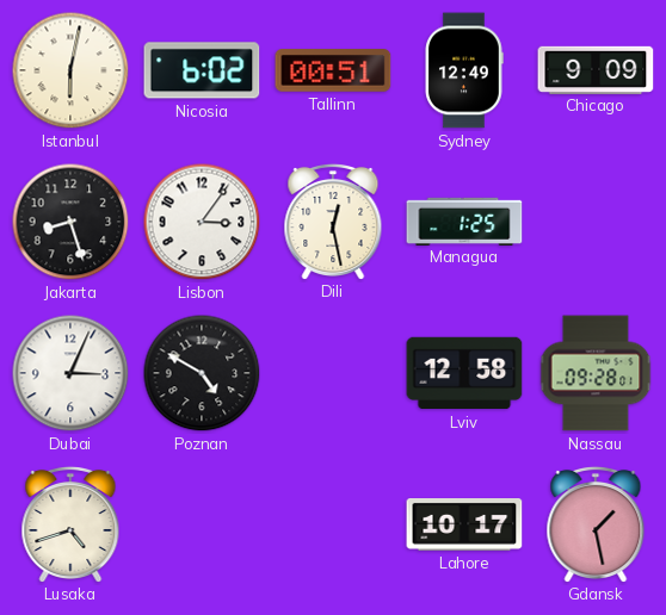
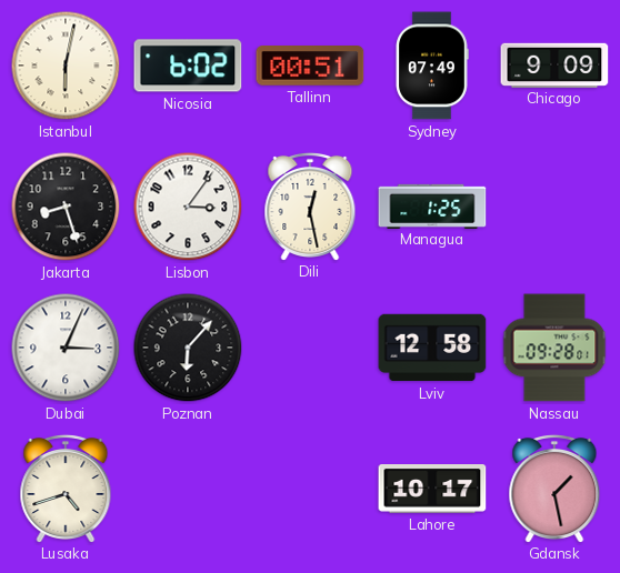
Sydney: 12:49 -> 07:49
Poznan: 4:50 -> 6:07
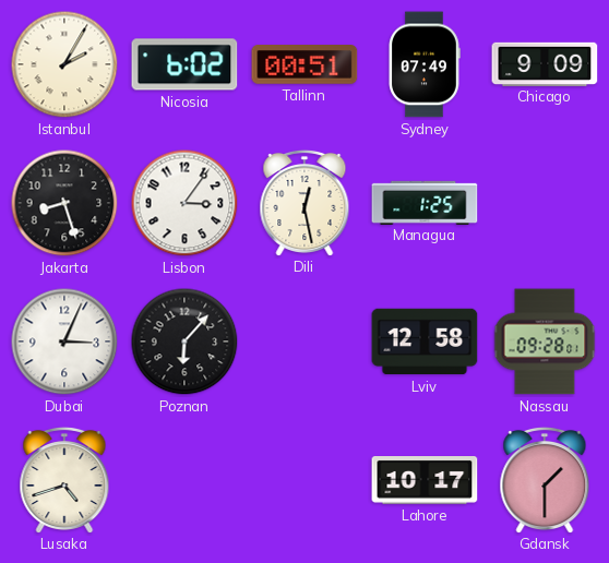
Istanbul: 6:02 -> 2:05
Gdansk: 1:28 -> 1:30
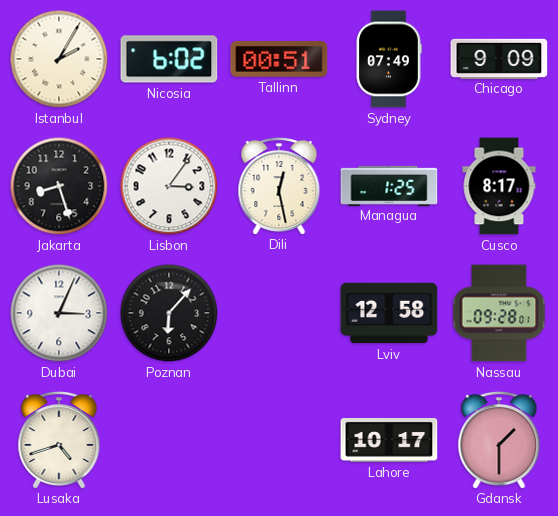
Cusco: none -> 8:17
